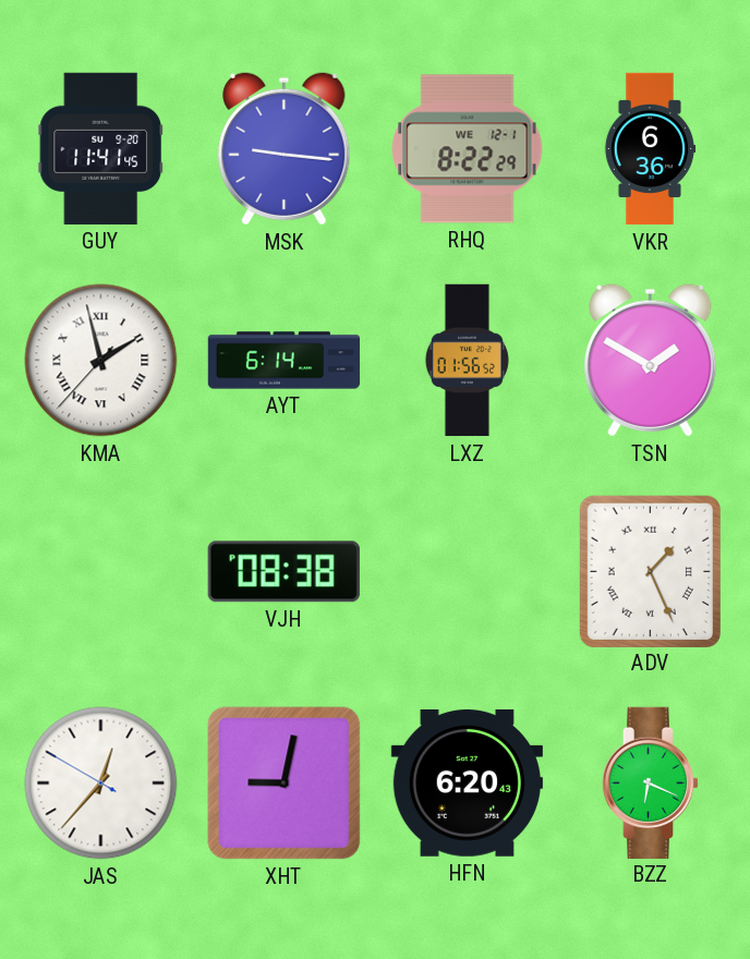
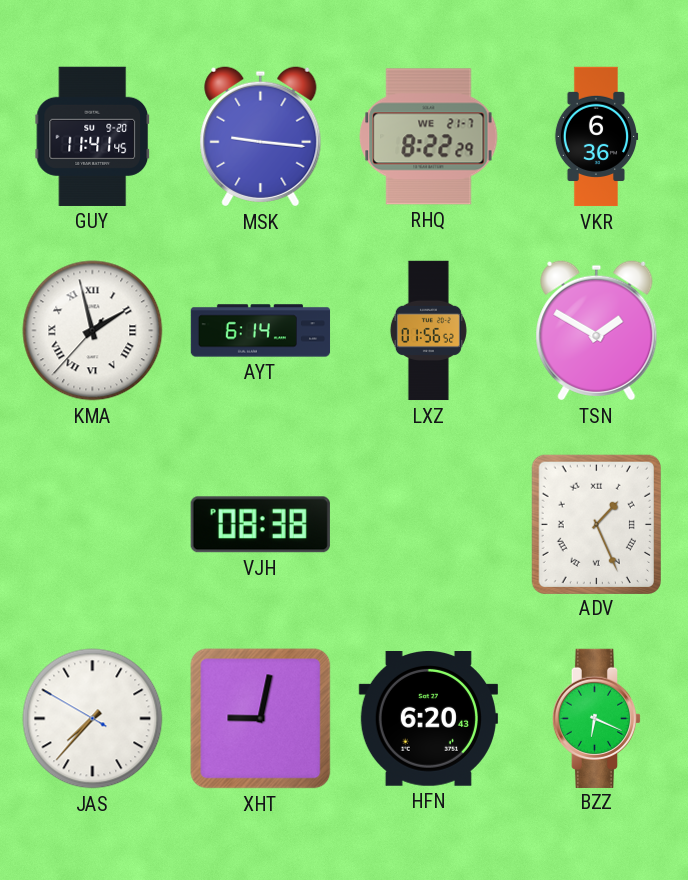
RHQ date: WE 12-1 -> WE 21-7
JAS: 12:36 -> 7:36
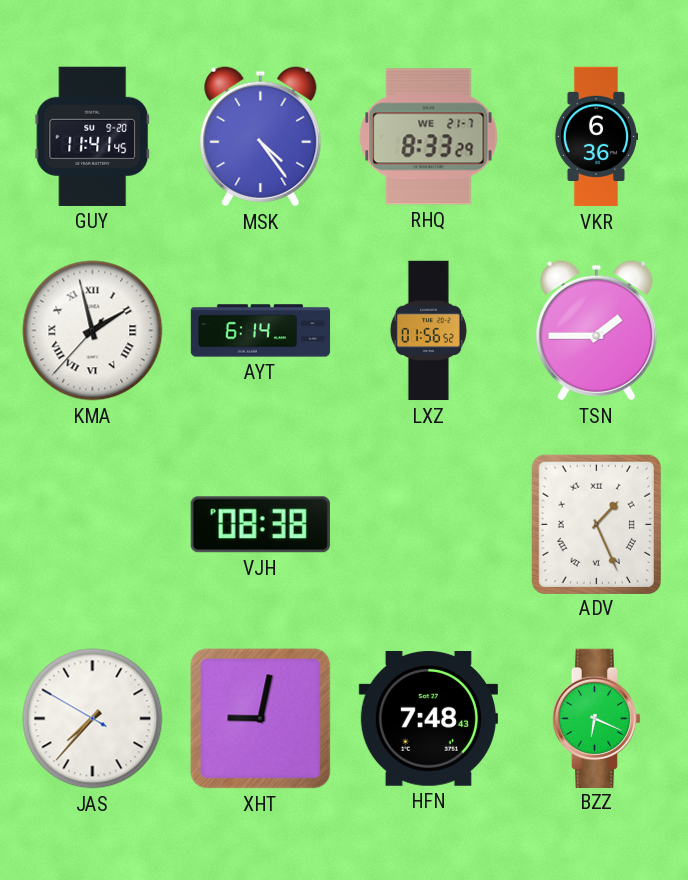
MSK: 9:16 -> 4:24
RHQ: 8:22 -> 8:33
TSN: 1:50 -> 1:45
HFN: 6:20 -> 7:48
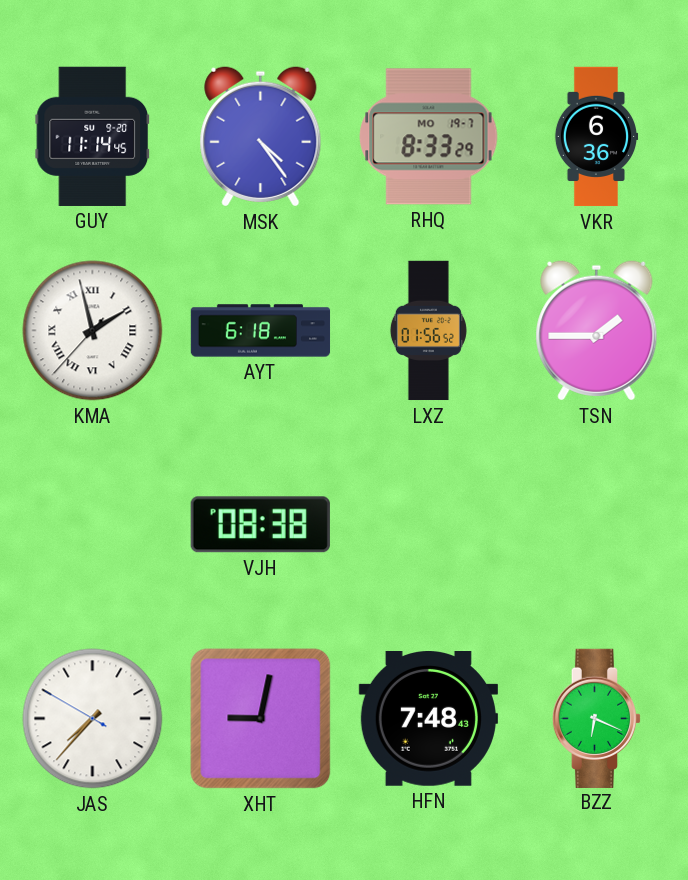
GUY: 11:41 -> 11:14
RHQ date: WE 21-7 -> MO 19-7
AYT: 6:14 -> 6:18
ADV: 1:26 -> none
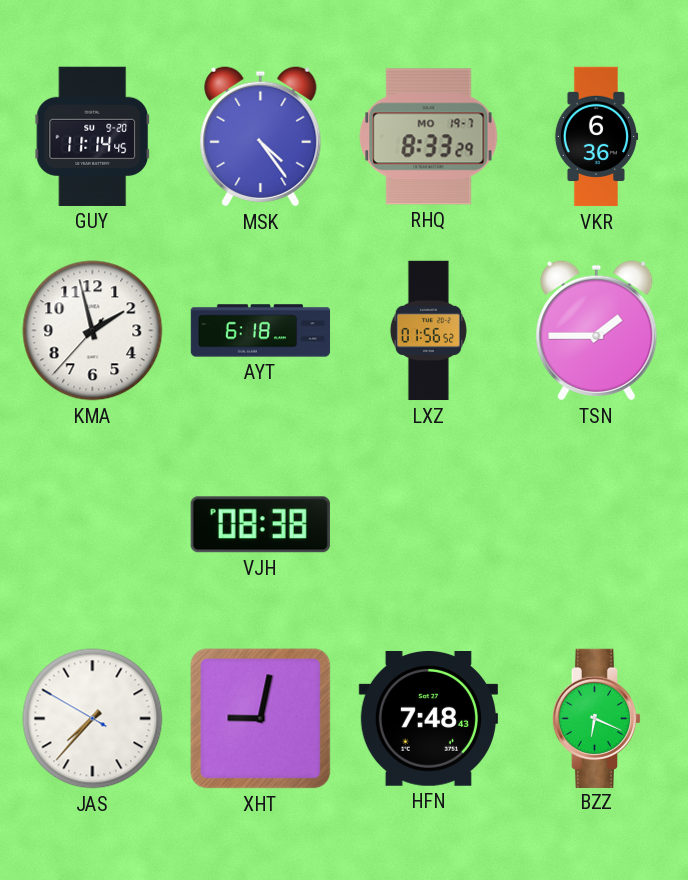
KMA numerals: Roman -> Arabic
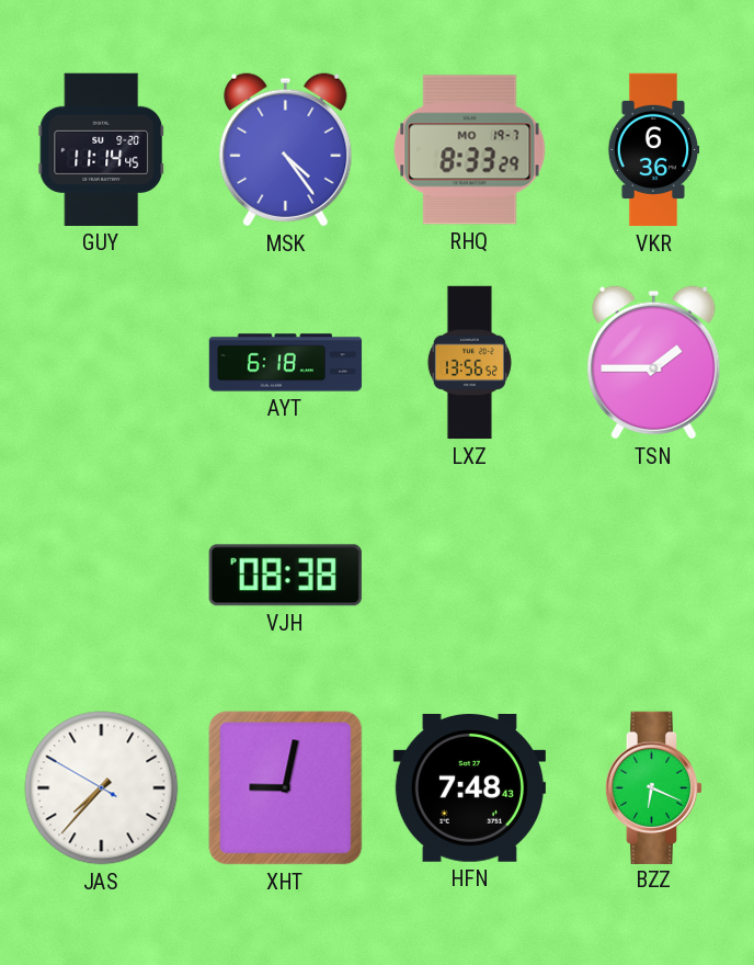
KMA: 1:57 -> none
LXZ: 01:56 -> 13:56
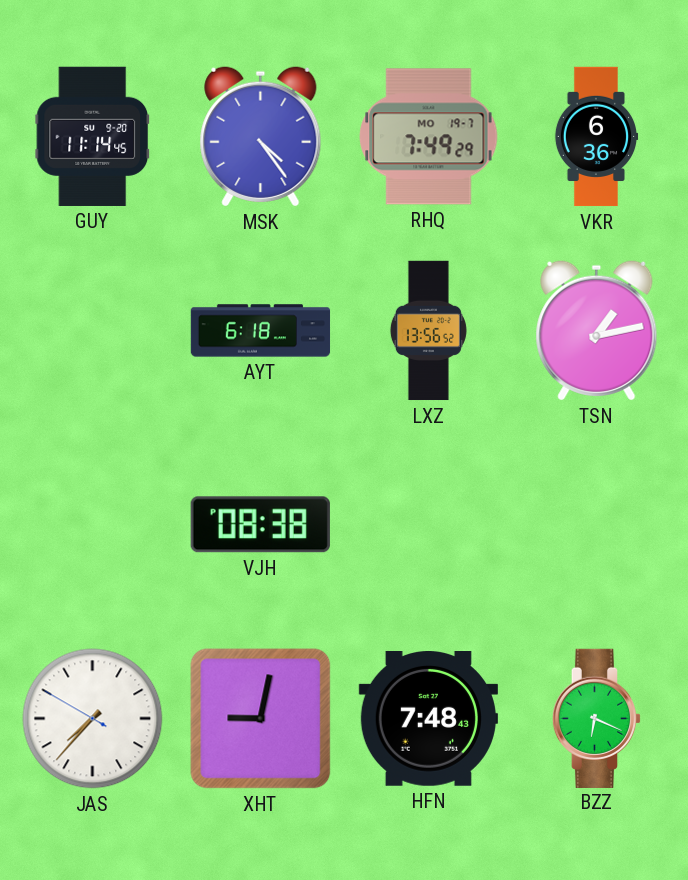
RHQ: 8:33 -> 7:49
TSN: 1:45 -> 1:13
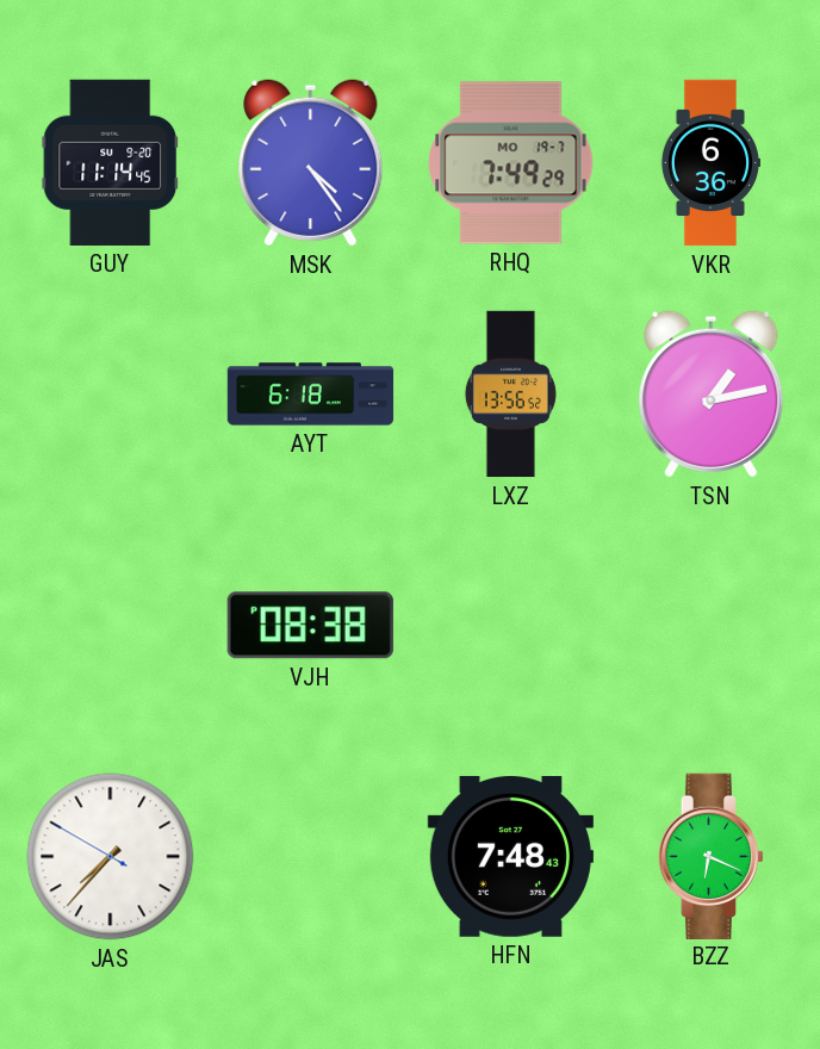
XHT: 9:02 -> none
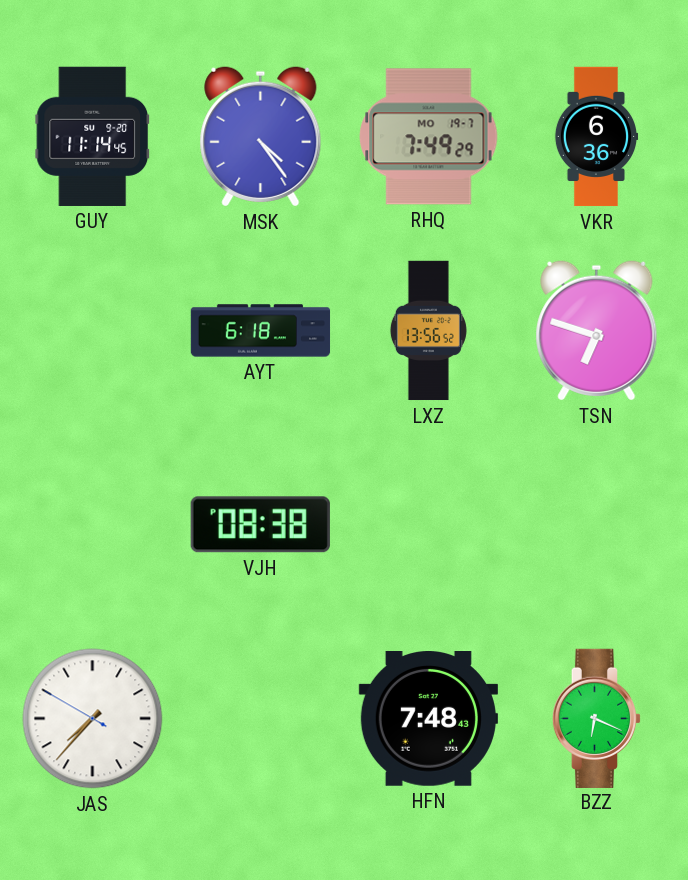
TSN: 1:13 -> 6:48
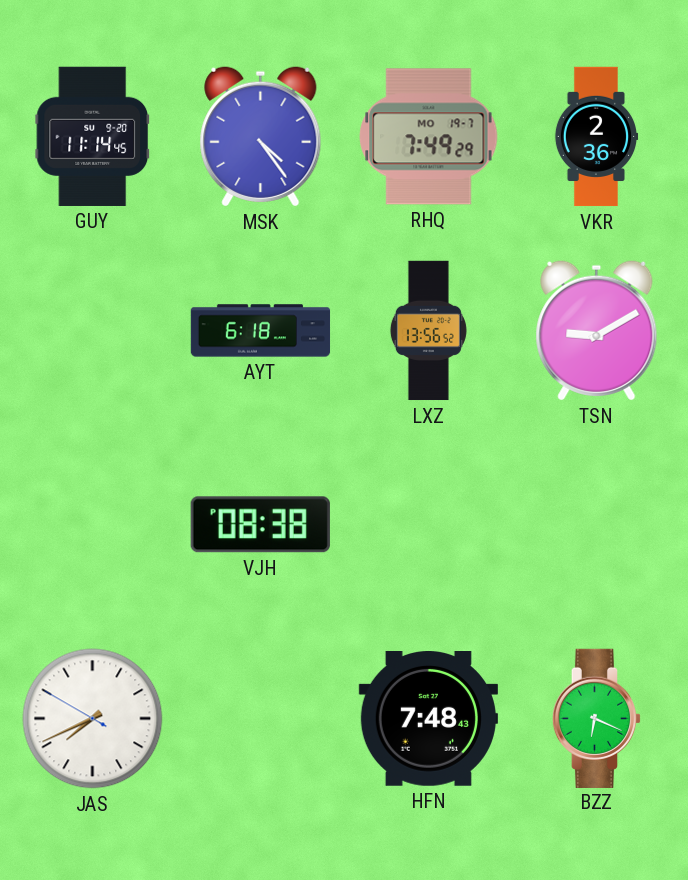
VKR: 6:36 -> 2:36
TSN: 6:48 -> 9:10
JAS: 7:36 -> 7:40
